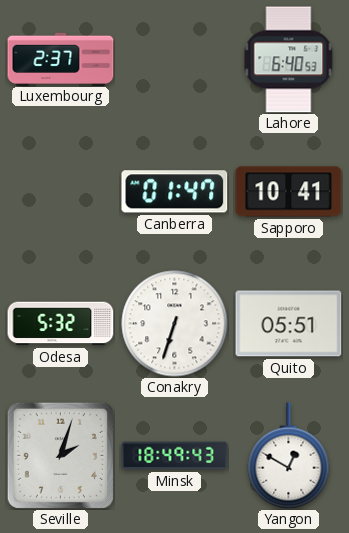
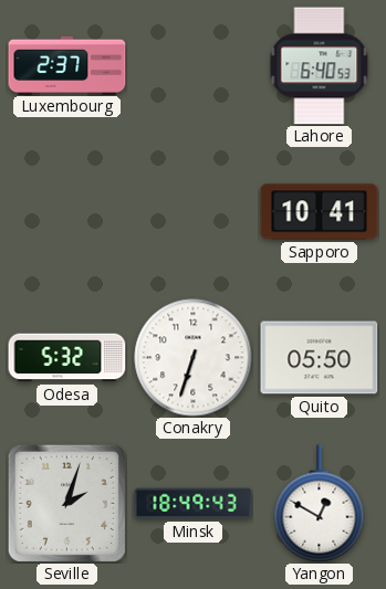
Canberra: 01:47 -> none
Quito: 05:51 -> 05:50
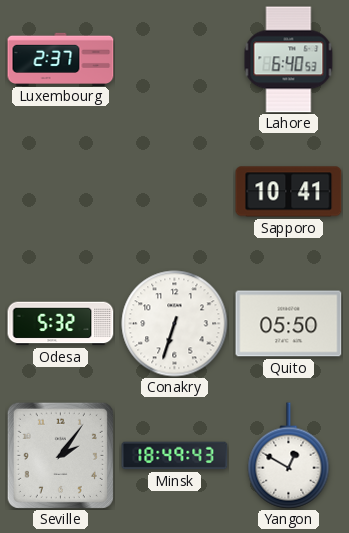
Seville: 2:03 -> 2:06
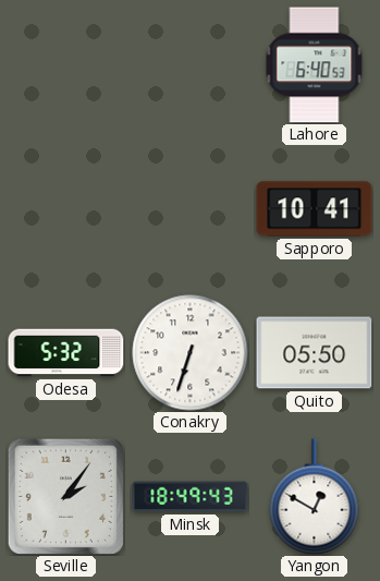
Luxembourg: 2:37 -> none
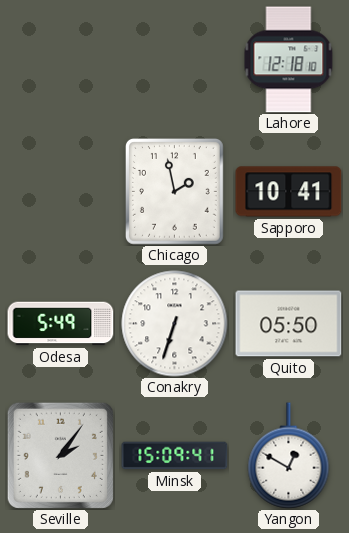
Lahore: 6:40 -> 12:18
Chicago: none -> 1:58
Odesa: 5:32 -> 5:49
Minsk: 18:49 -> 15:09
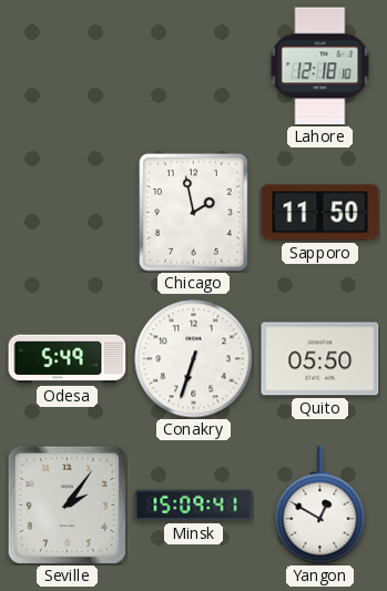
Sapporo: 10:41 -> 11:50
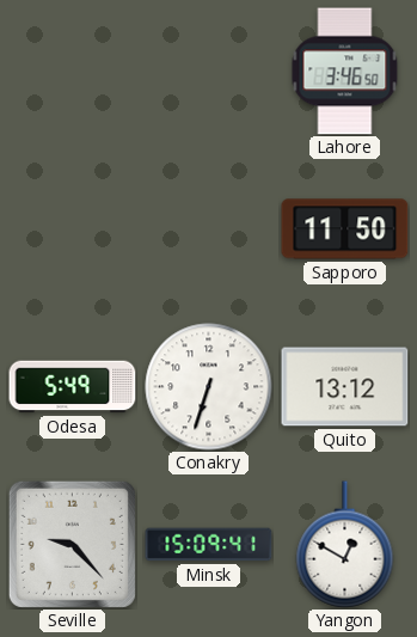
Lahore: 12:18 -> 3:46
Chicago: 1:58 -> none
Quito: 05:50 -> 13:12
Seville: 2:06 -> 9:23
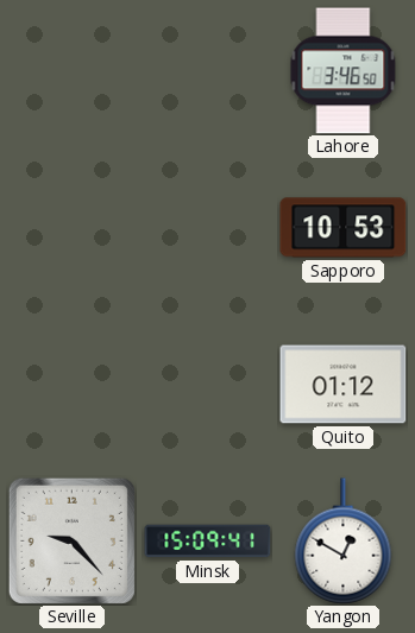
Sapporo: 11:50 -> 10:53
Odesa: 5:49 -> none
Conakry: 6:33 -> none
Quito: 13:12 -> 01:12
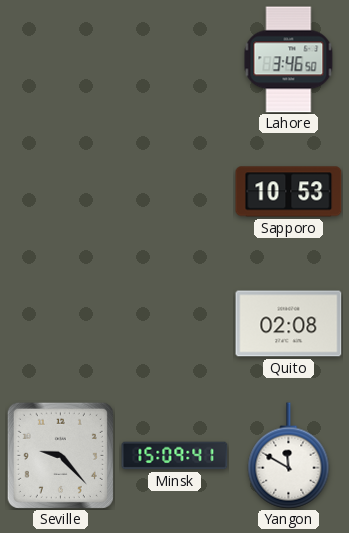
Quito: 01:12 -> 02:08
Yangon: 12:50 -> 11:50
